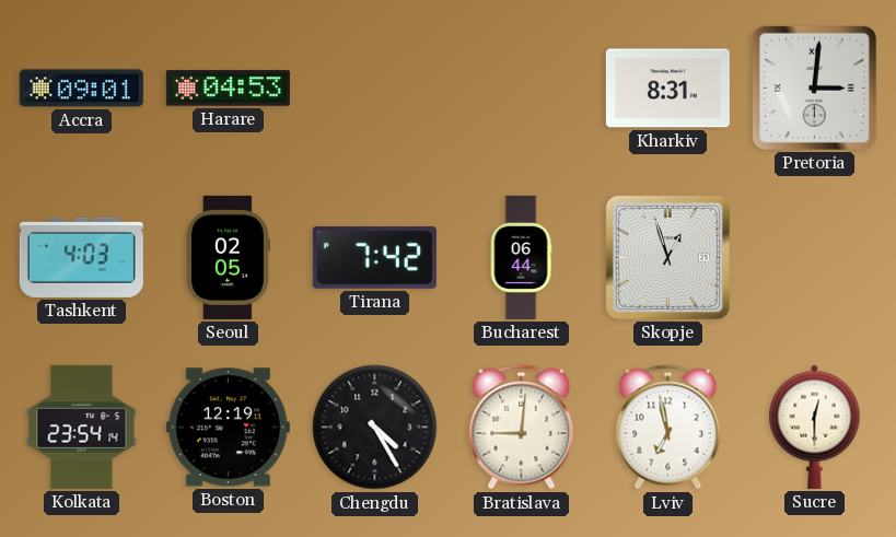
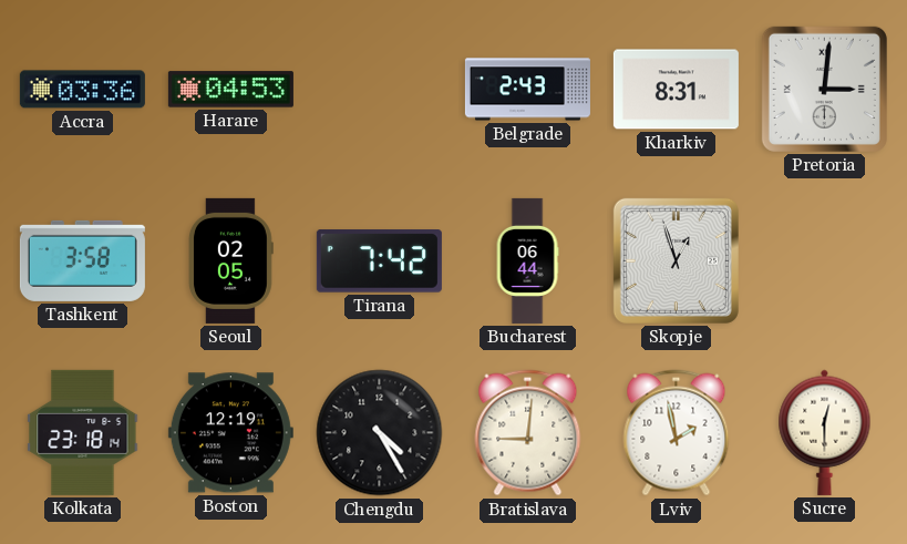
Accra: 09:01 -> 03:36
Belgrade: none -> 2:43
Tashkent: 4:03 -> 3:58
Kolkata: 23:54 -> 23:18
Lviv: 6:58 -> 1:58
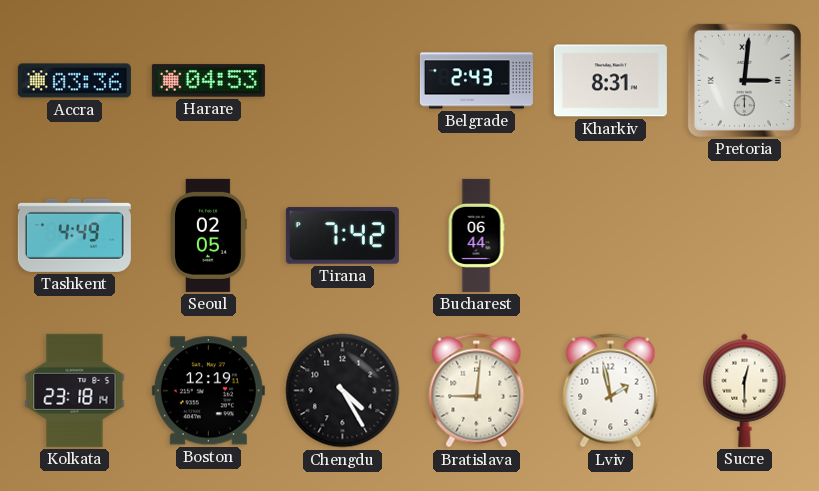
Tashkent: 3:58 -> 4:49
Skopje: 12:57 -> none
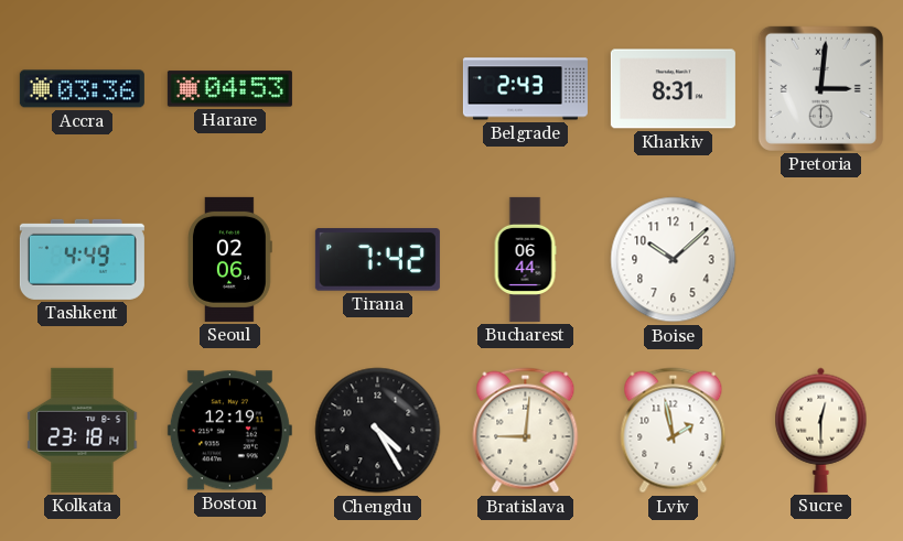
Seoul: 02:05 -> 02:06
Boise: none -> 10:08
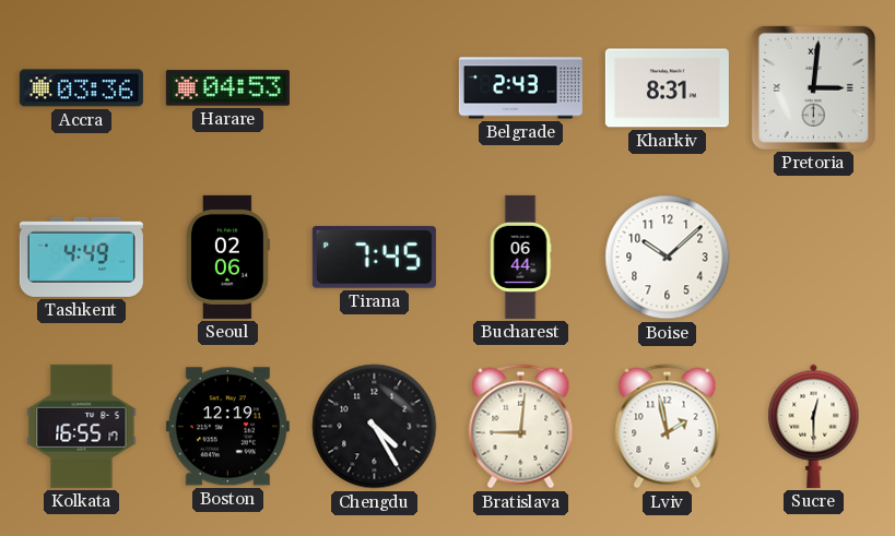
Tirana: 7:42 -> 7:45
Kolkata: 23:18 -> 16:55
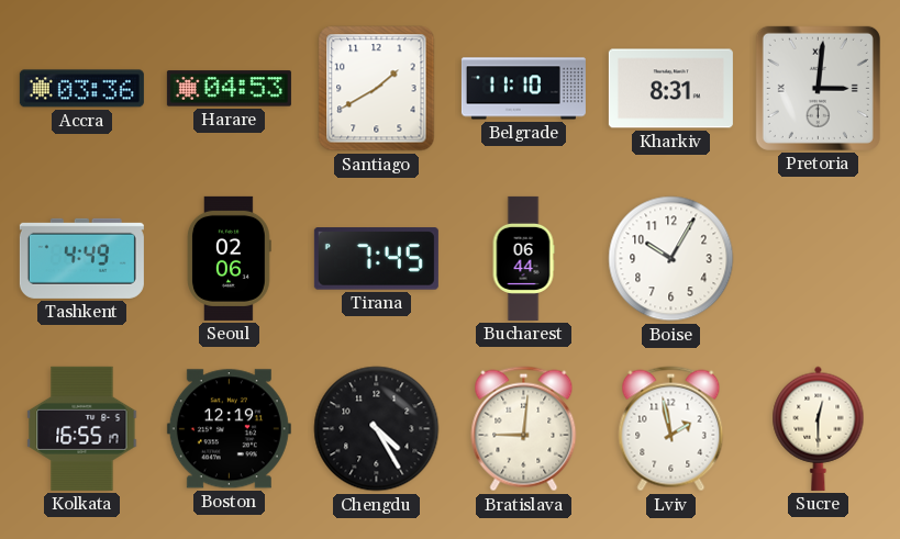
Santiago: none -> 1:40
Belgrade: 2:43 -> 11:10
Boise: 10:08 -> 10:05
